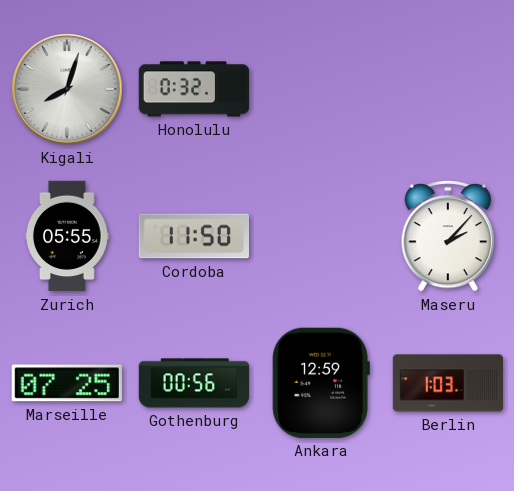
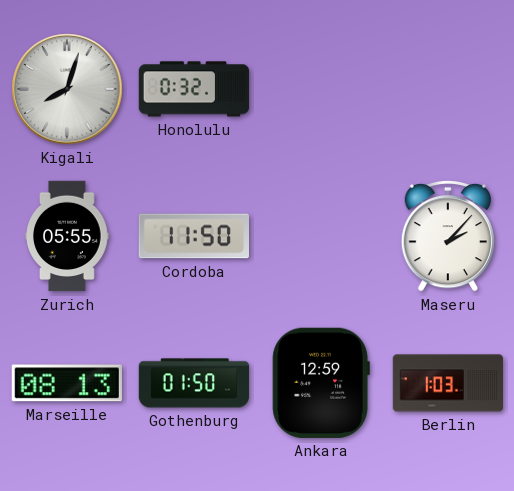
Marseille: 07:25 -> 08:13
Gothenburg: 00:56 -> 01:50
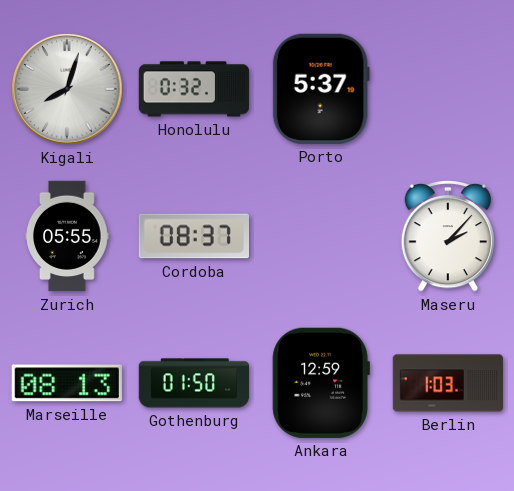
Porto: none -> 5:37
Cordoba: 11:50 -> 08:37
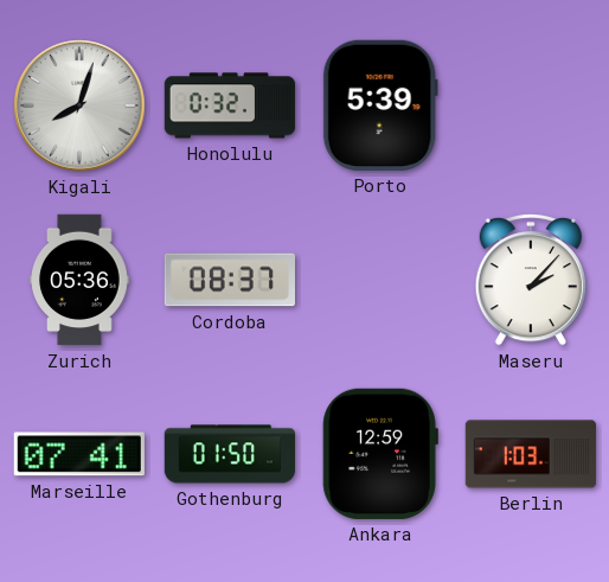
Porto: 5:37 -> 5:39
Zurich: 05:55 -> 05:36
Marseille: 08:13 -> 07:41
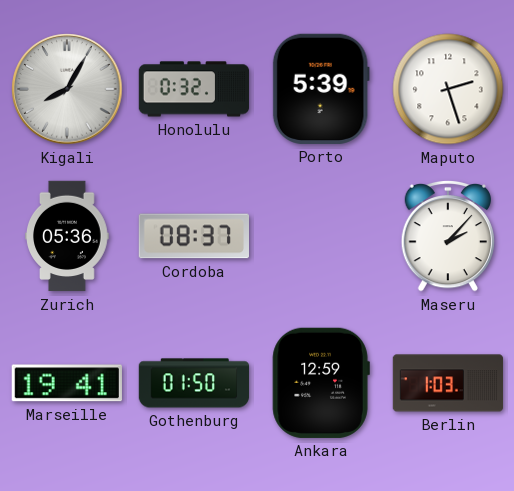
Kigali: 8:03 -> 8:05
Maputo: none -> 2:27
Marseille: 07:41 -> 19:41
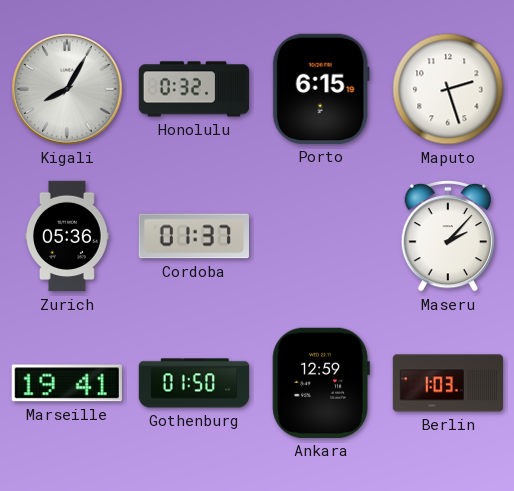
Porto: 5:39 -> 6:15
Cordoba: 08:37 -> 01:37
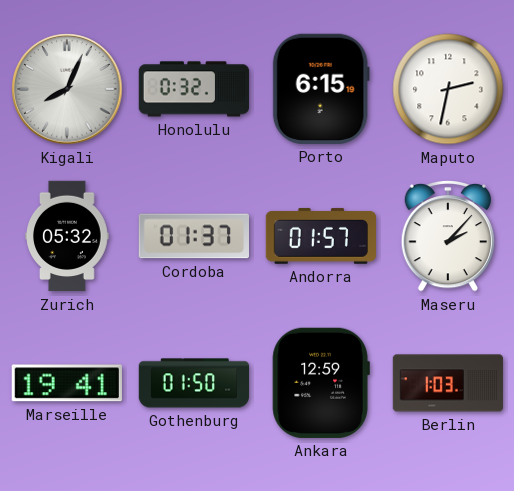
Kigali: 8:05 -> 8:04
Maputo: 2:27 -> 2:32
Zurich: 05:36 -> 05:32
Andorra: none -> 01:57
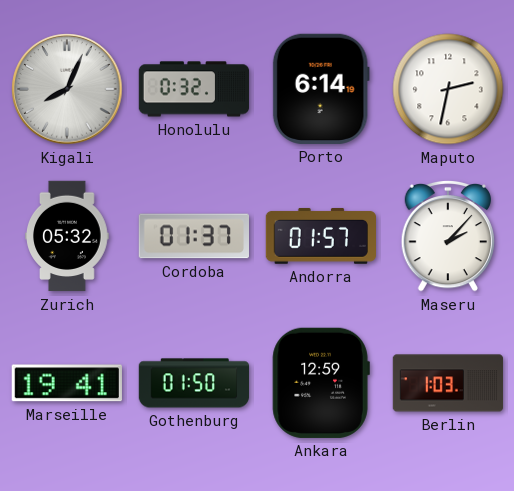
Porto: 6:15 -> 6:14
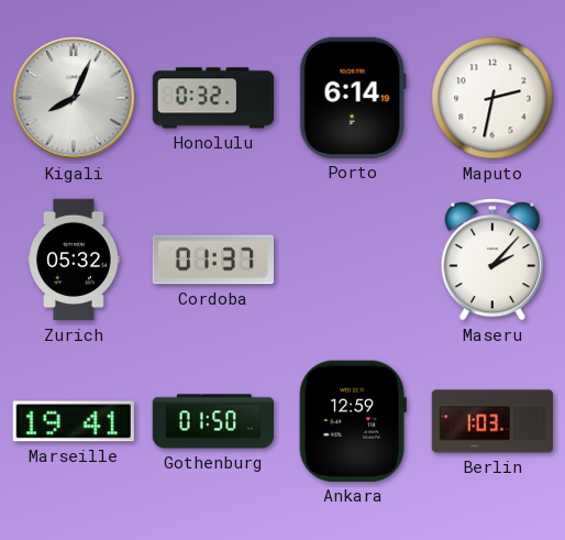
Andorra: 01:57 -> none
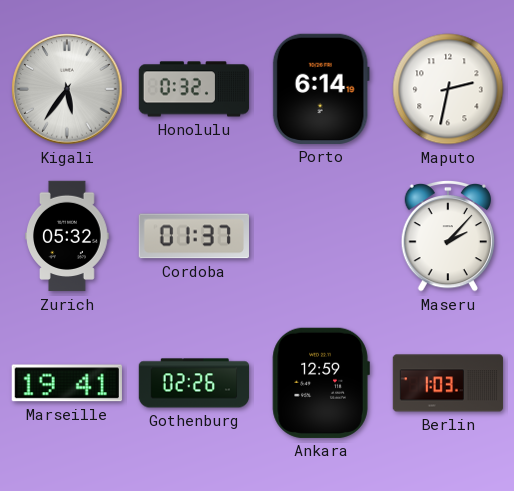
Kigali: 8:04 -> 5:36
Gothenburg: 01:50 -> 02:26
